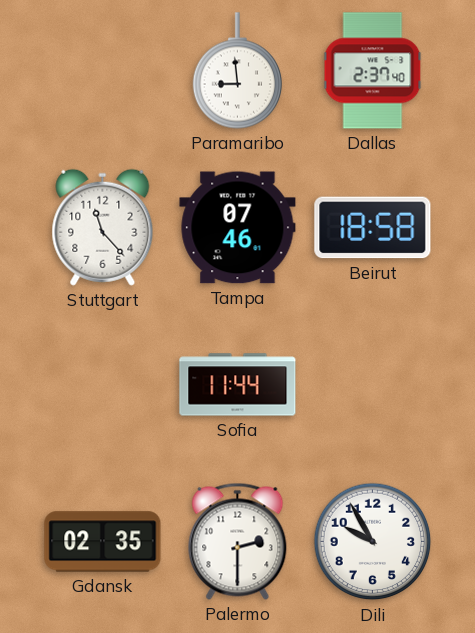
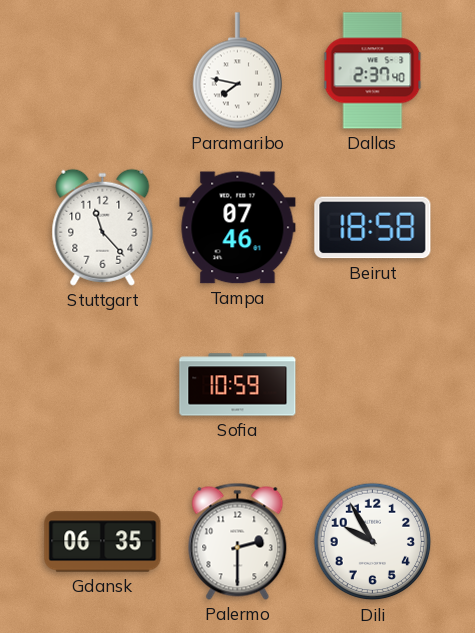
Paramaribo: 8:59 -> 7:47
Sofia: 11:44 -> 10:59
Gdansk: 02:35 -> 06:35
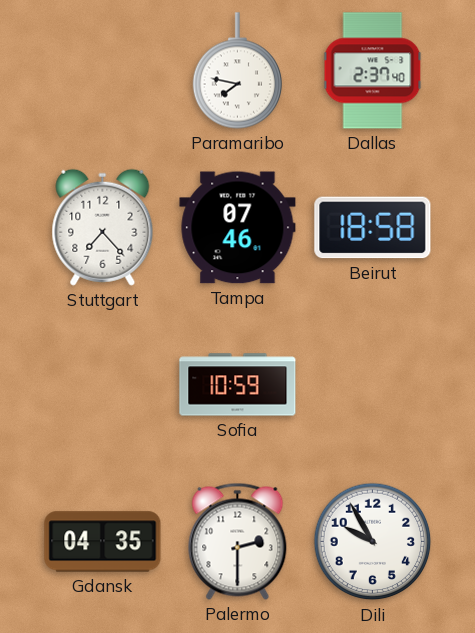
Stuttgart: 11:23 -> 7:23
Gdansk: 06:35 -> 04:35
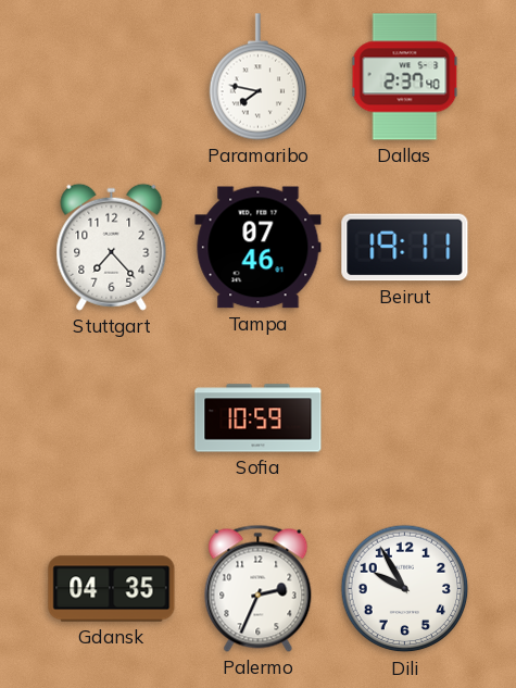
Beirut: 18:58 -> 19:11
Palermo: 2:30 -> 2:34
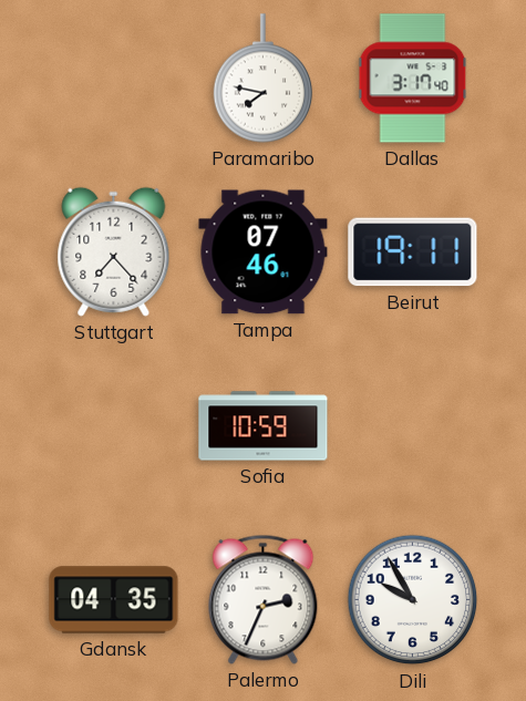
Dallas: 2:37 -> 3:17
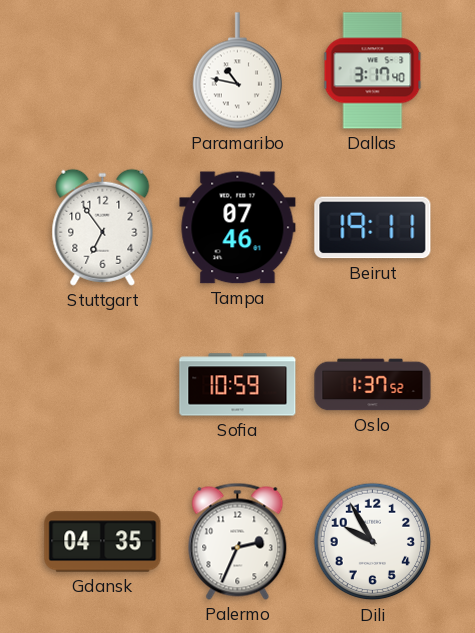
Paramaribo: 7:47 -> 10:47
Stuttgart: 7:23 -> 6:54
Oslo: none -> 1:37
